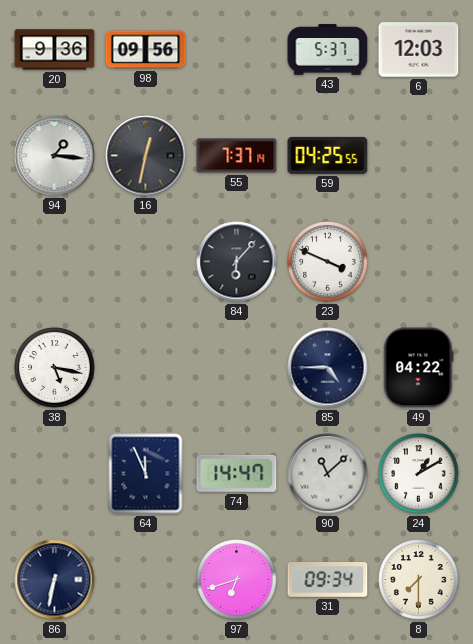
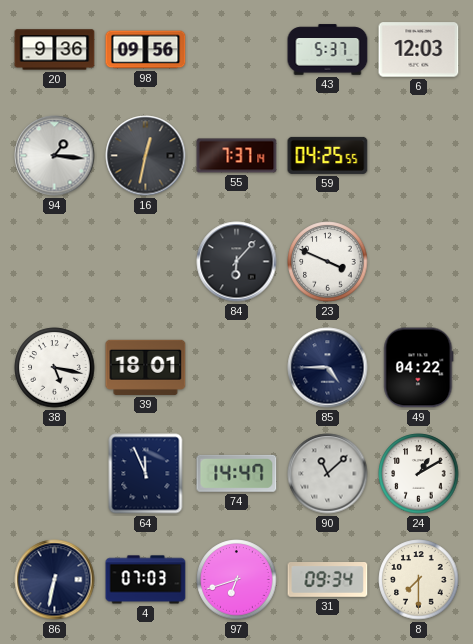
39: none -> 18:01
4: none -> 07:03
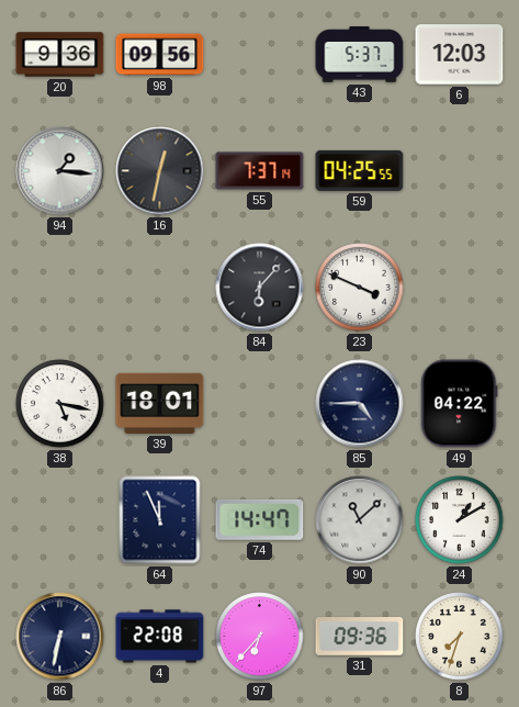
4: 07:03 -> 22:08
97: 6:42 -> 6:37
31: 09:34 -> 09:36
8: 7:30 -> 7:33
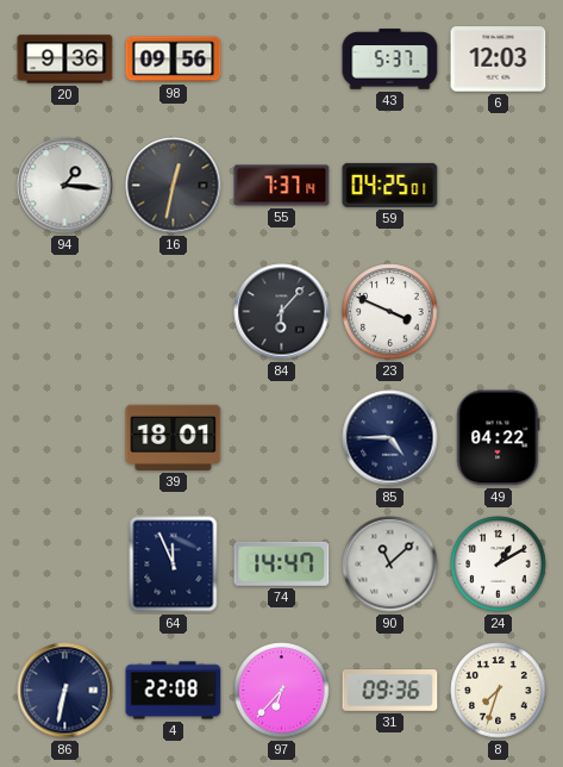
59: 04:25:55 -> 04:25:01
38: 5:17 -> none
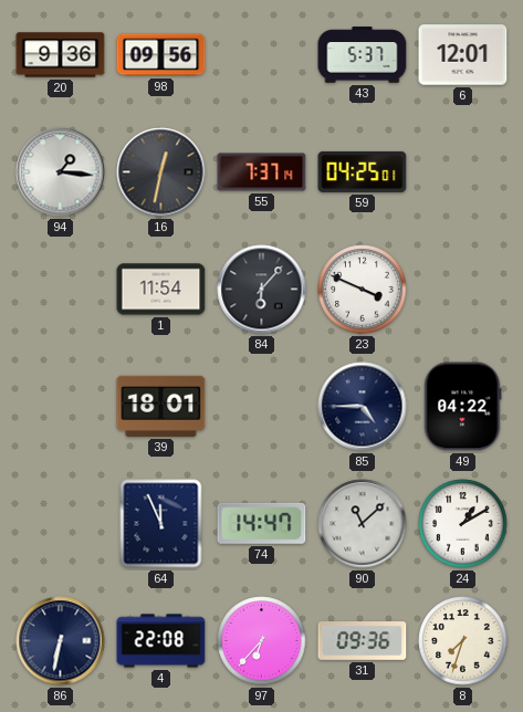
6: 12:03 -> 12:01
1: none -> 11:54
